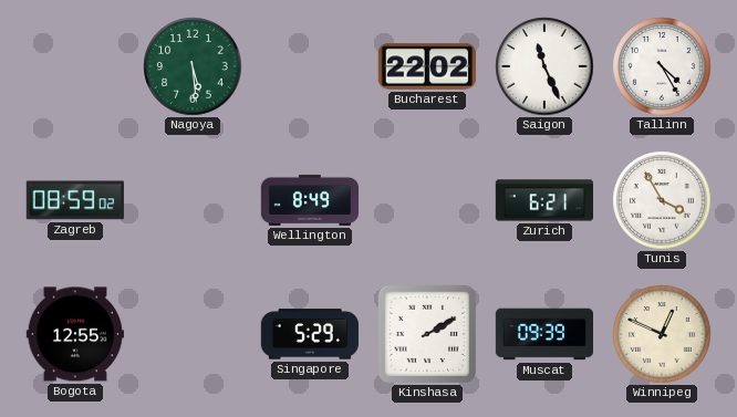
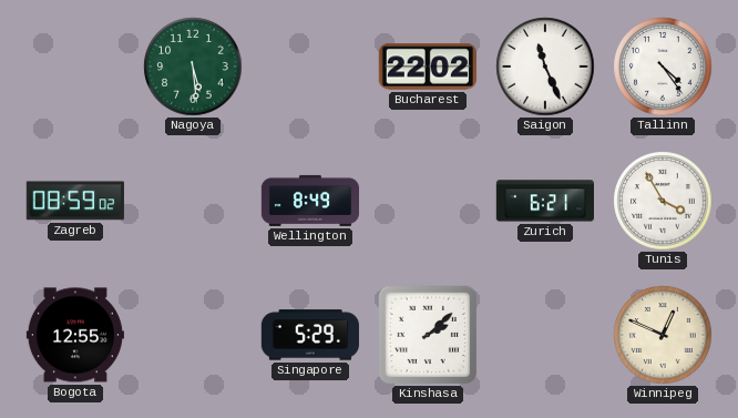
Tallinn: 4:25 -> 4:24
Kinshasa: 2:10 -> 2:08
Muscat: 09:39 -> none
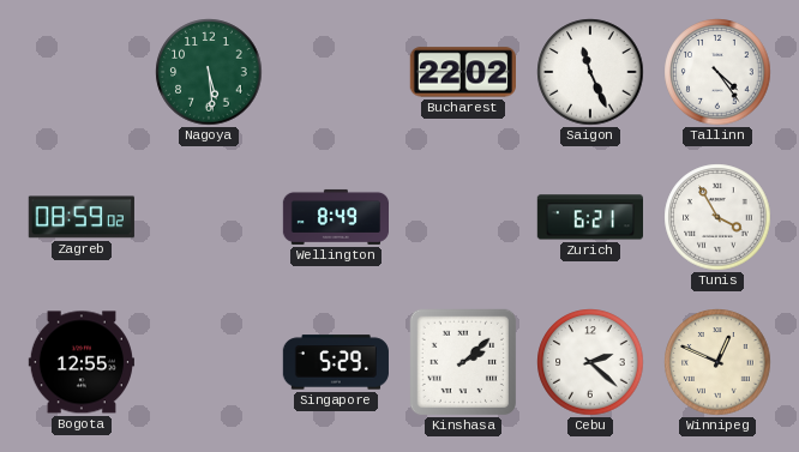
Cebu: none -> 2:22
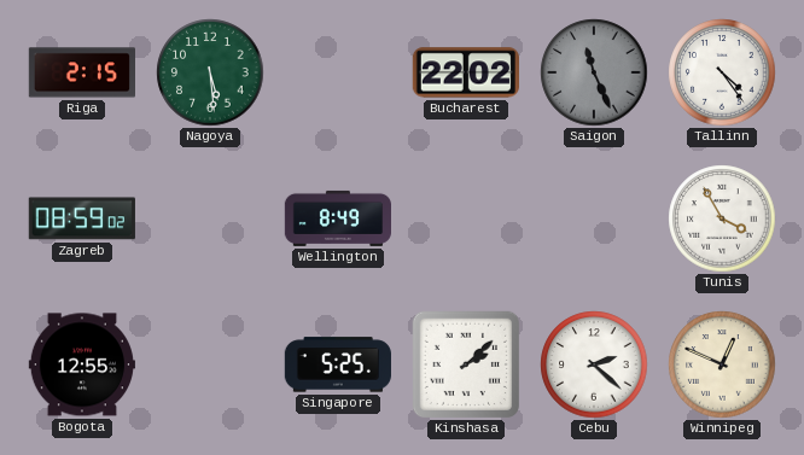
Riga: none -> 2:15
Saigon dial: white -> grey
Zurich: 6:21 -> none
Singapore: 5:29 -> 5:25
